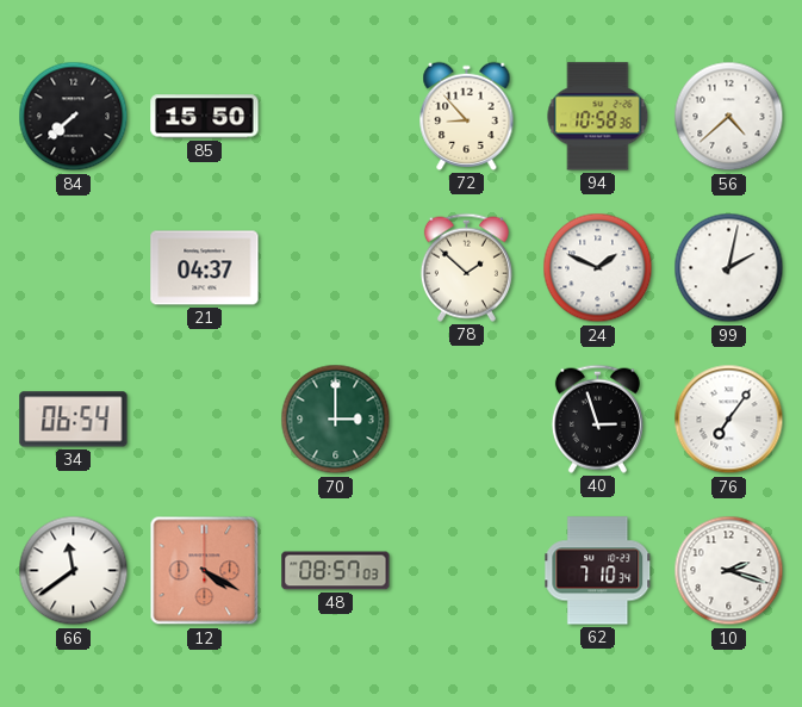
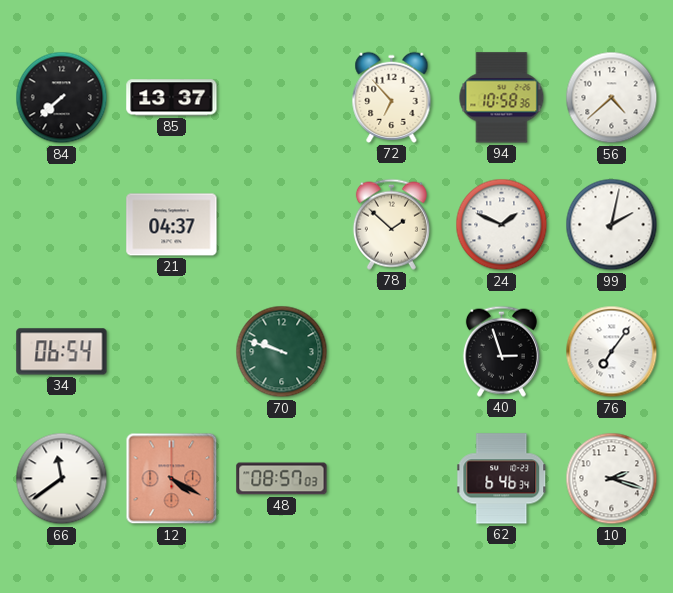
85: 15:50 -> 13:37
72: 8:53 -> 6:53
70: 3:00 -> 9:48
62: 7:10 -> 6:46
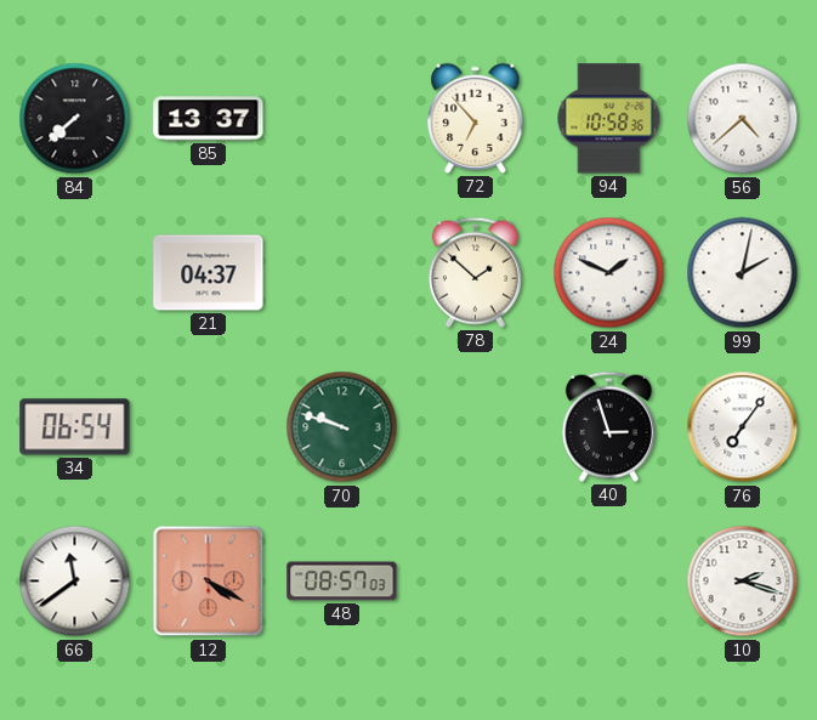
62: 6:46 -> none
